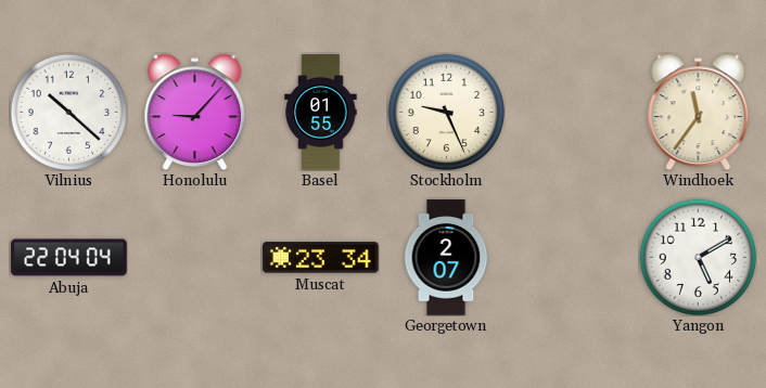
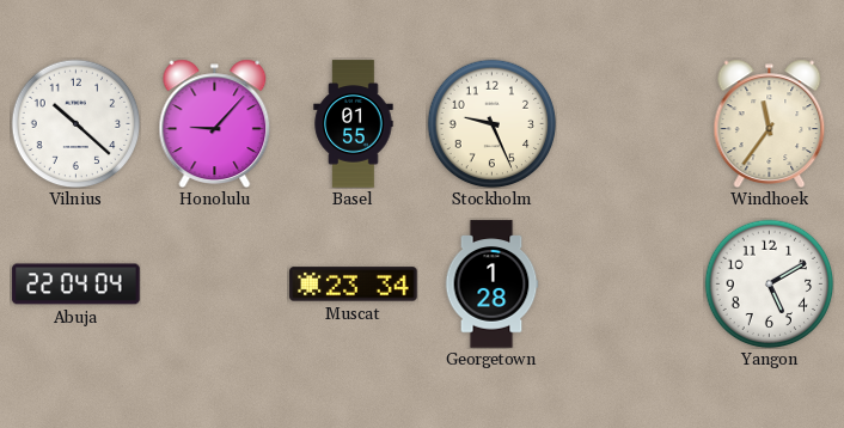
Georgetown: 2:07 -> 1:28
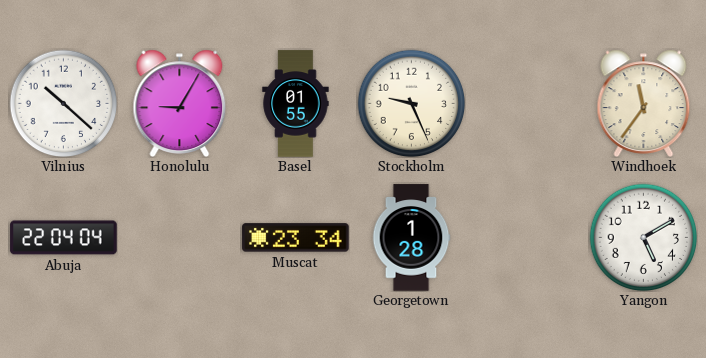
Honolulu: 9:07 -> 9:05
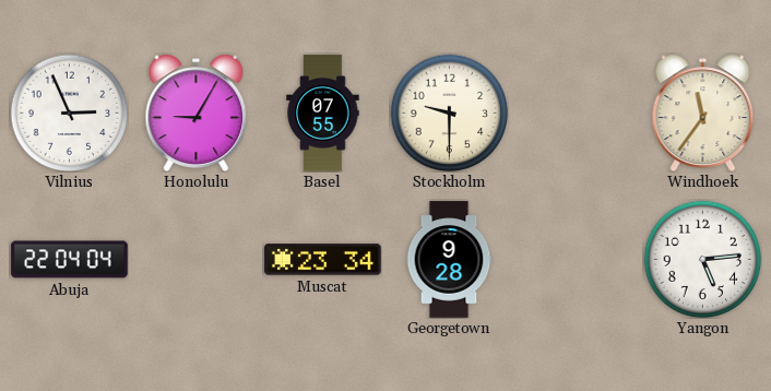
Vilnius: 10:22 -> 2:56
Basel: 01:55 -> 07:55
Stockholm: 9:26 -> 9:30
Georgetown: 1:28 -> 9:28
Yangon: 5:10 -> 5:14
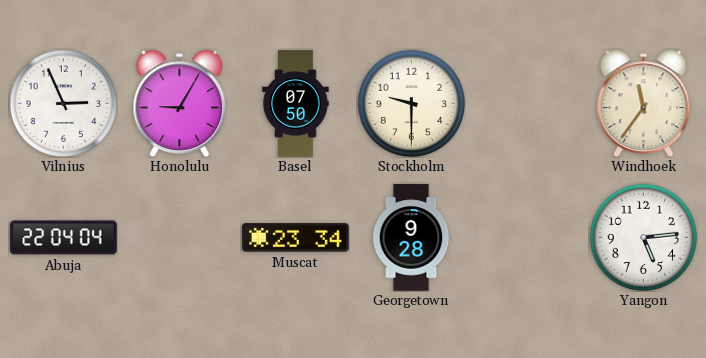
Basel: 07:55 -> 07:50
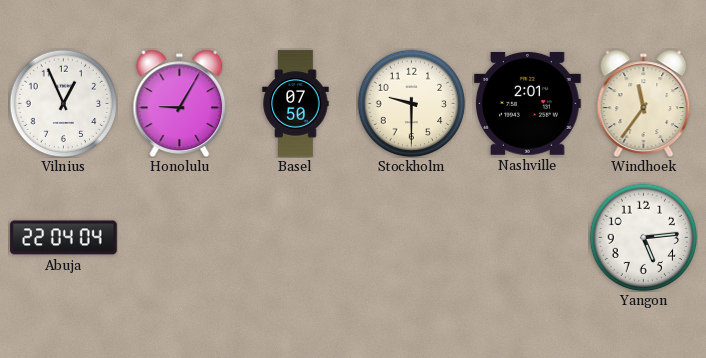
Vilnius: 2:56 -> 12:56
Nashville: none -> 2:01
Muscat: 23:34 -> none
Georgetown: 9:28 -> none
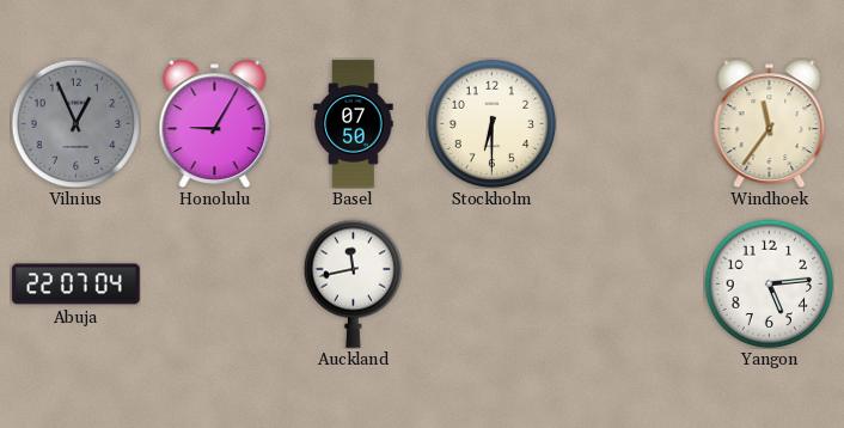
Vilnius dial: white -> grey
Stockholm: 9:30 -> 6:30
Nashville: 2:01 -> none
Abuja: 22:04 -> 22:07
Auckland: none -> 11:43
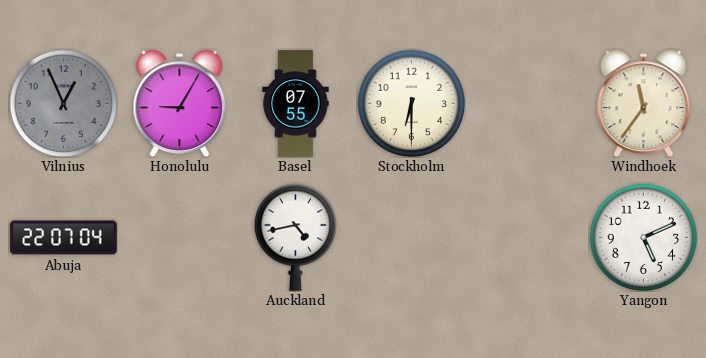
Basel: 07:50 -> 07:55
Auckland: 11:43 -> 4:43
Yangon: 5:14 -> 5:11
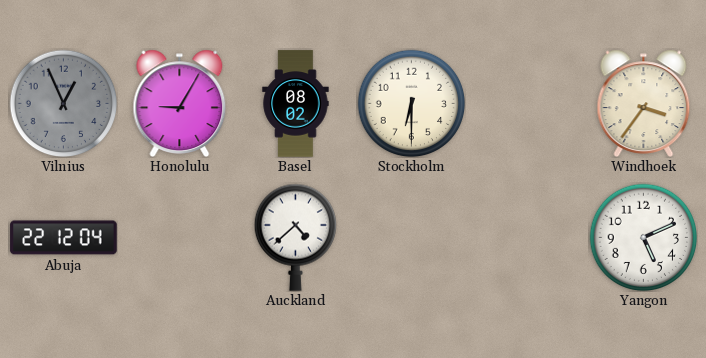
Basel: 07:55 -> 08:02
Windhoek: 11:36 -> 3:36
Abuja: 22:07 -> 22:12
Auckland: 4:43 -> 4:38
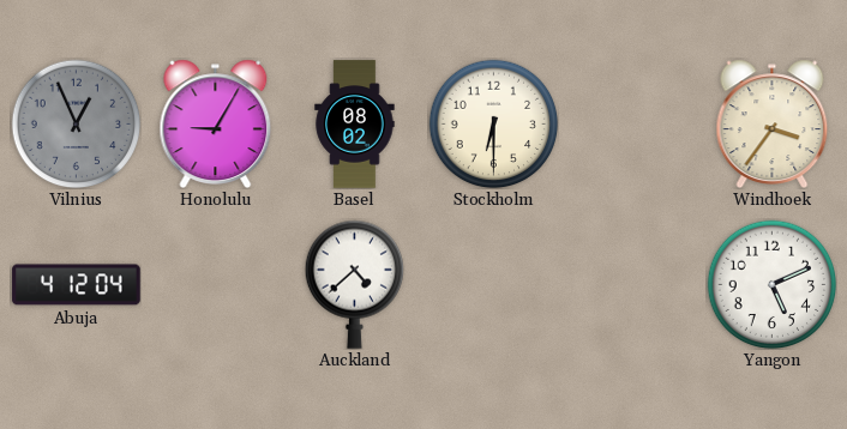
Abuja: 22:12 -> 4:12
